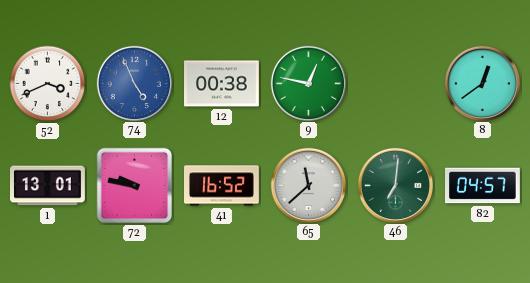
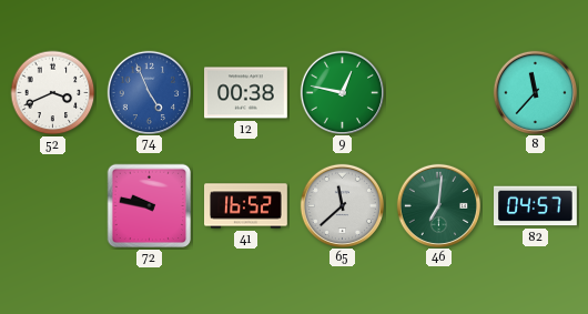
8: 12:39 -> 11:37
1: 13:01 -> none
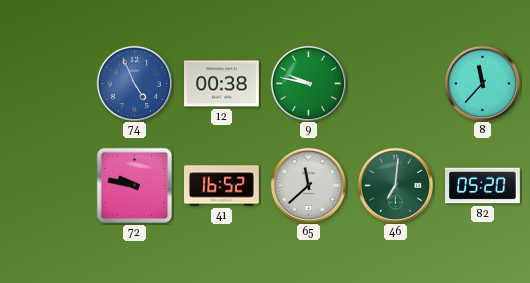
52: 3:41 -> none
9: 12:47 -> 9:47
82: 04:57 -> 05:20
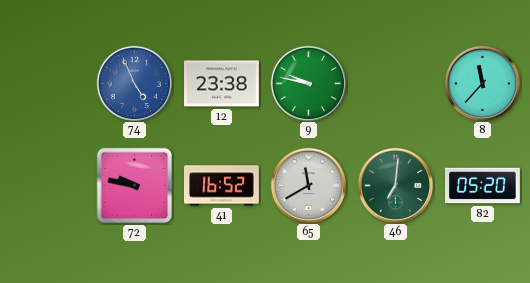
12: 00:38 -> 23:38
65: 11:38 -> 11:40
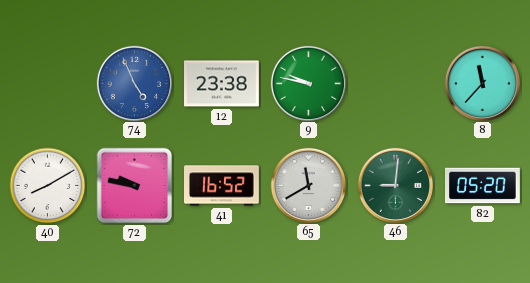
40: none -> 8:10
46: 7:01 -> 9:01
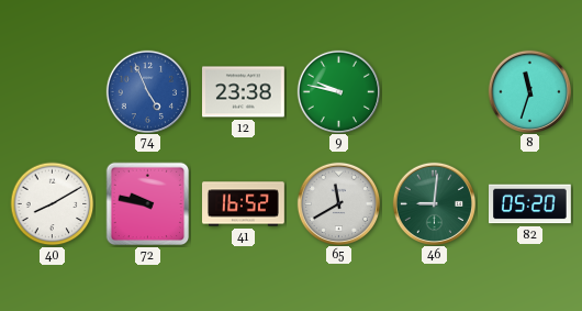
8: 11:37 -> 11:33
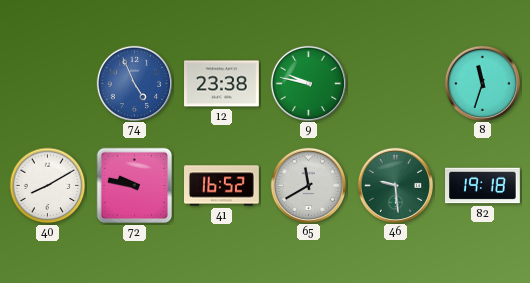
46: 9:01 -> 9:29
82: 05:20 -> 19:18
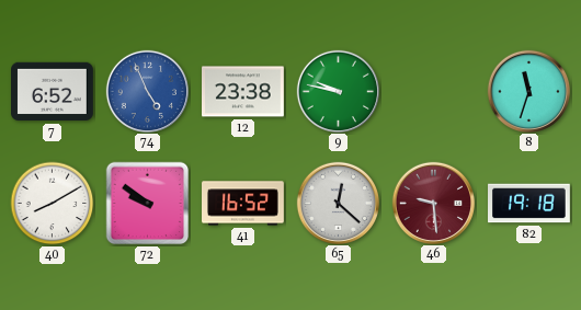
7: none -> 6:52
72: 9:47 -> 9:51
65: 11:40 -> 12:22
46 dial: green -> burgundy
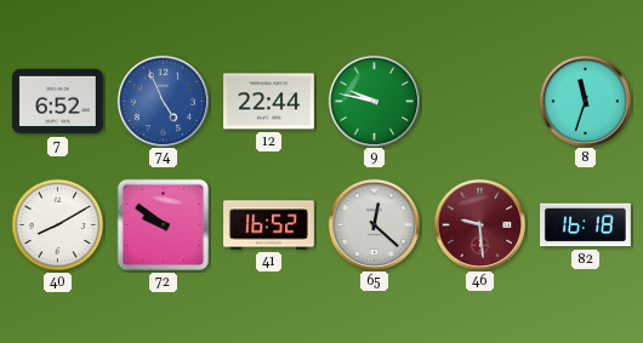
12: 23:38 -> 22:44
82: 19:18 -> 16:18
